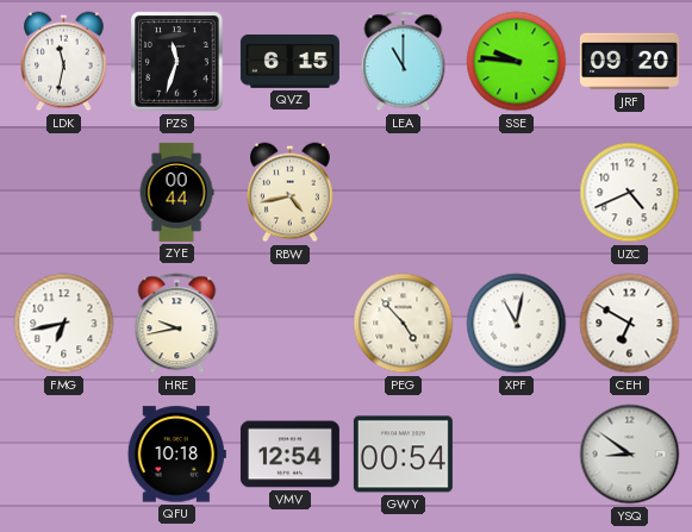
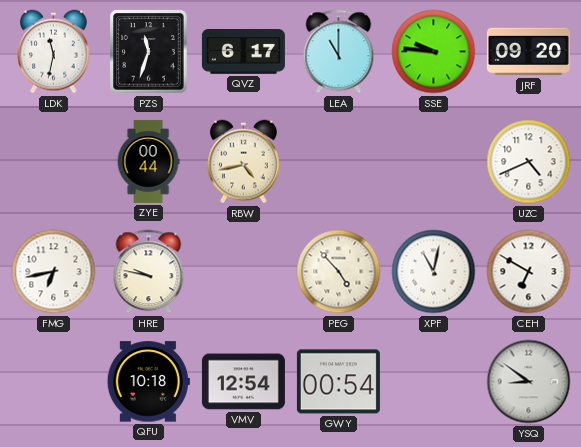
QVZ: 6:15 -> 6:17
HRE: 9:43 -> 9:47
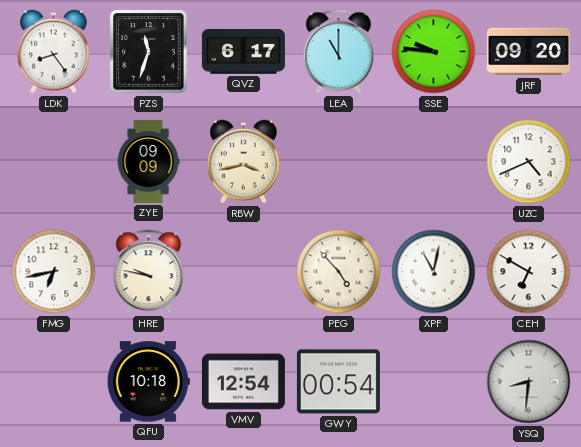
LDK: 11:32 -> 8:24
ZYE: 00:44 -> 09:09
RBW: 4:43 -> 3:43
YSQ: 8:51 -> 8:31
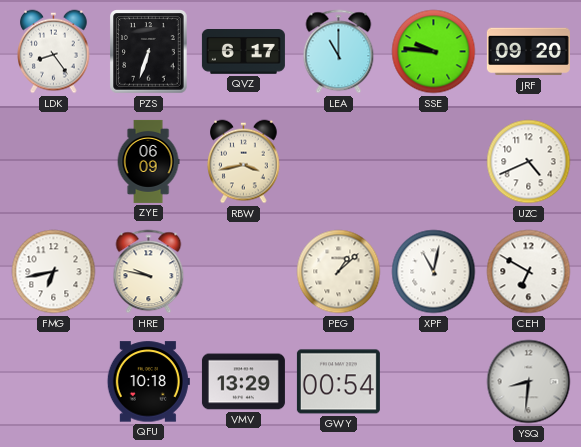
PZS: 11:33 -> 6:33
ZYE: 09:09 -> 06:09
PEG: 4:53 -> 1:08
VMV: 12:54 -> 13:29
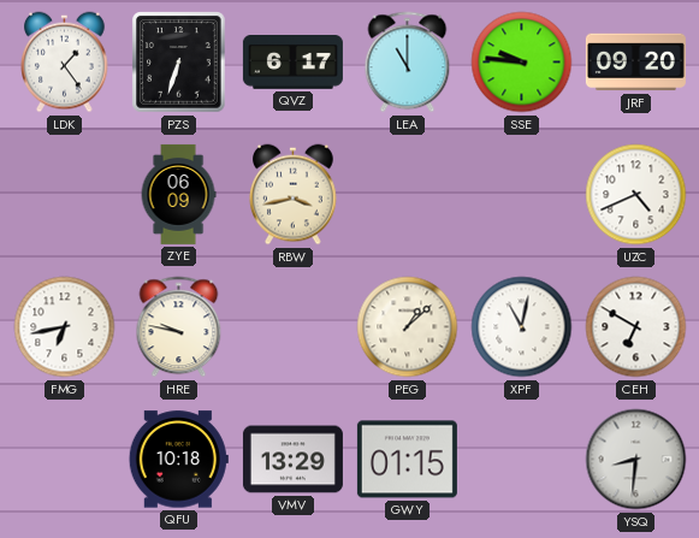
LDK: 8:24 -> 1:24
GWY: 00:54 -> 01:15
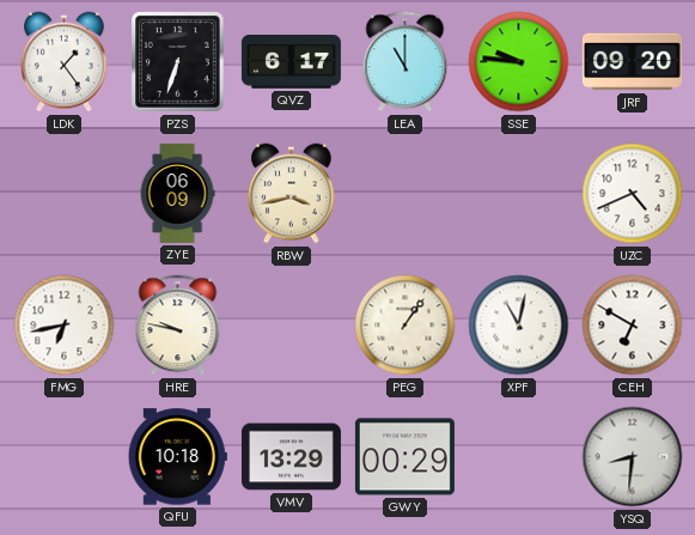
PEG: 1:08 -> 1:06
GWY: 01:15 -> 00:29
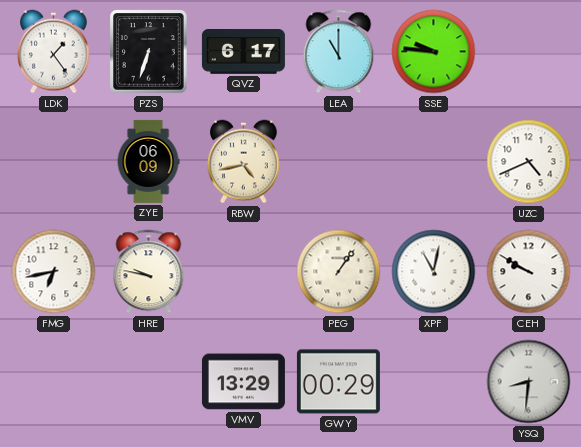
JRF: 09:20 -> none
RBW: 3:43 -> 4:43
CEH: 6:50 -> 9:50
QFU: 10:18 -> none
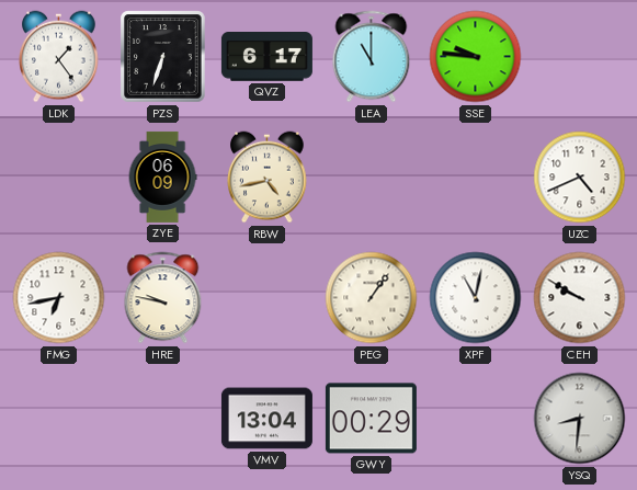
VMV: 13:29 -> 13:04
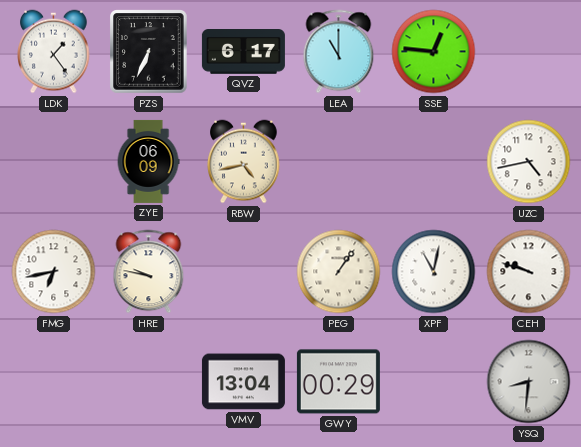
PZS: 6:33 -> 6:34
SSE: 9:46 -> 12:46
UZC: 4:41 -> 4:43
CEH: 9:50 -> 9:48
